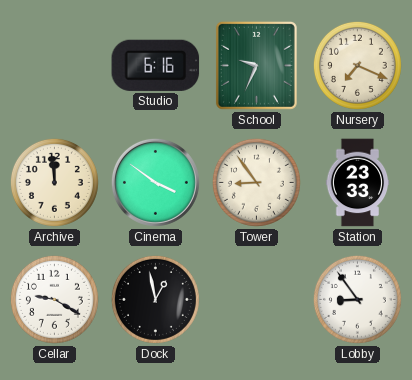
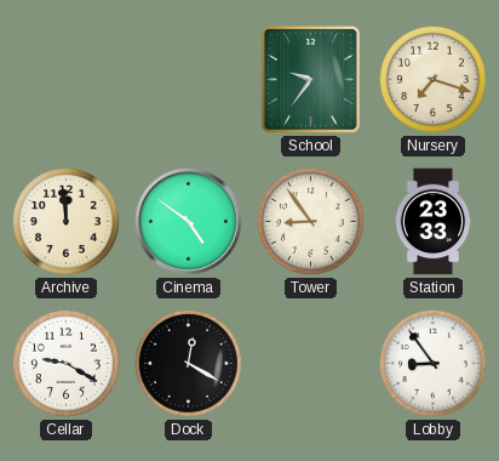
Studio: 6:16 -> none
School: 9:34 -> 9:36
Nursery: 7:19 -> 7:18
Cinema: 3:51 -> 4:51
Dock: 12:58 -> 12:20
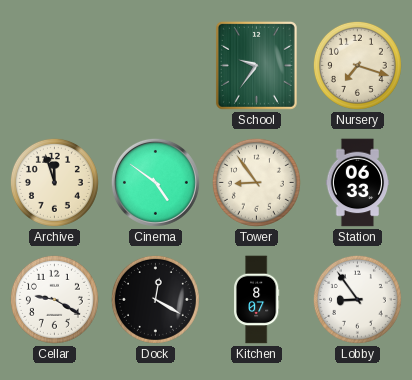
Archive: 11:59 -> 11:57
Station: 23:33 -> 06:33
Kitchen: none -> 8:07
